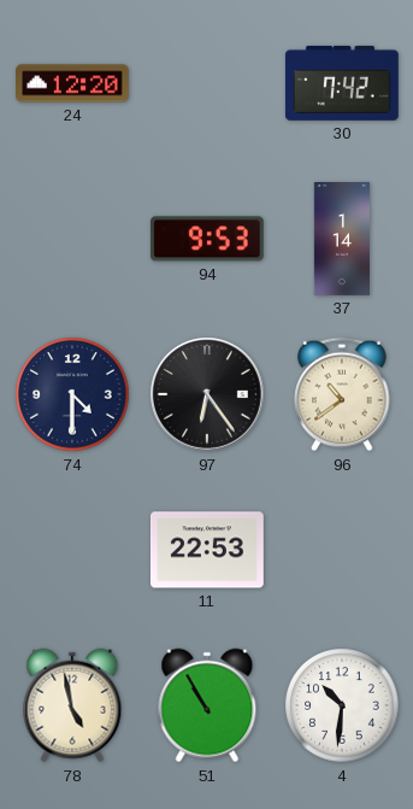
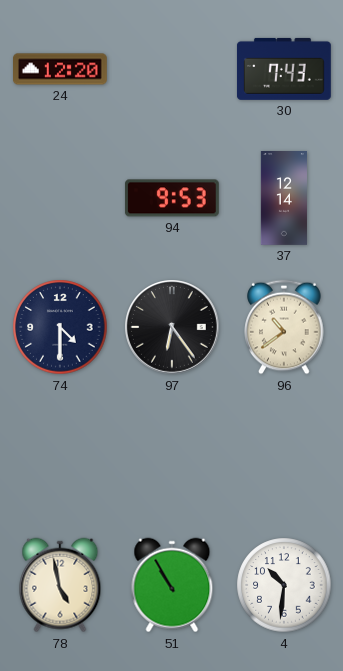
30: 7:42 -> 7:43
37: 1:14 -> 12:14
11: 22:53 -> none
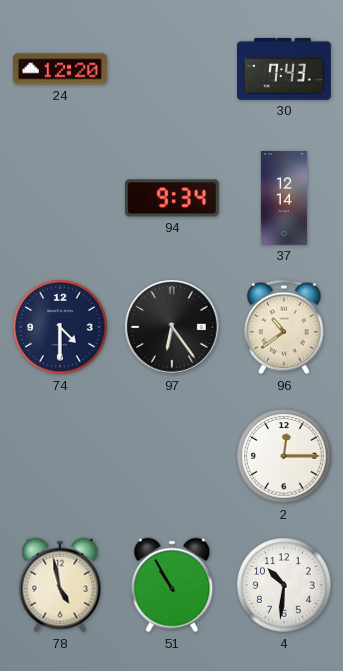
94: 9:53 -> 9:34
2: none -> 12:15
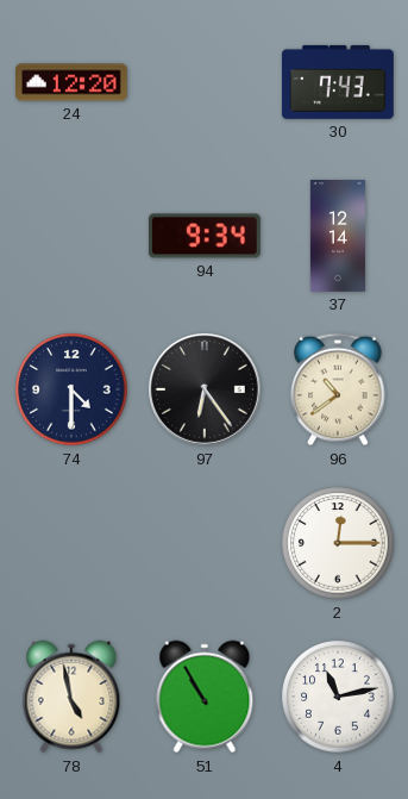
4: 10:31 -> 11:13
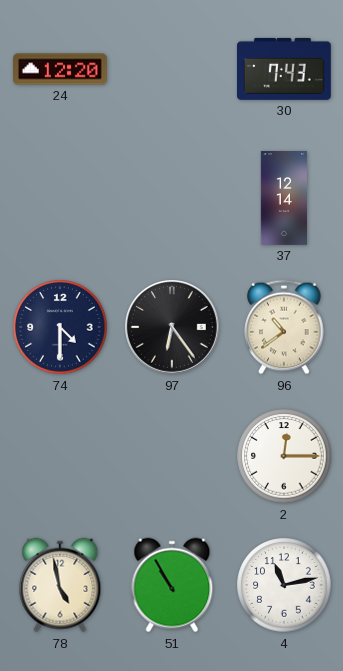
94: 9:34 -> none
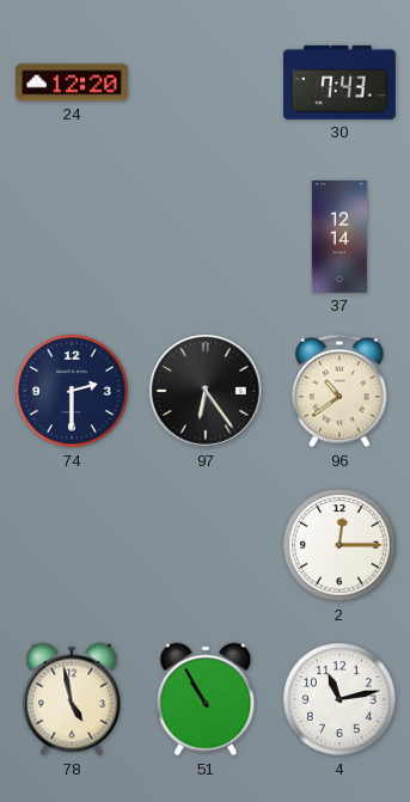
74: 4:30 -> 2:30
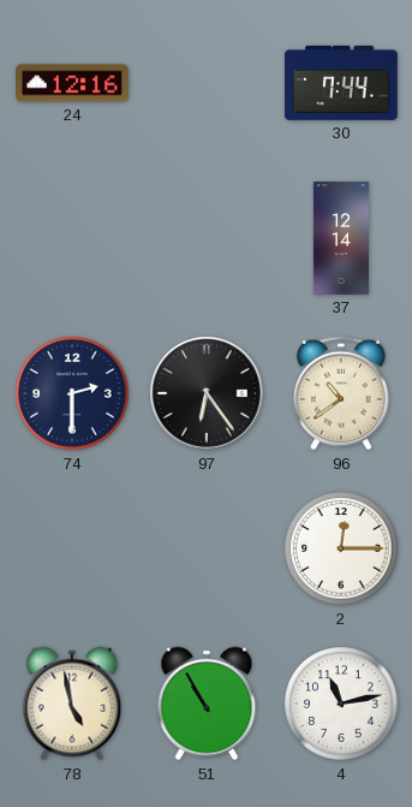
24: 12:20 -> 12:16
30: 7:43 -> 7:44
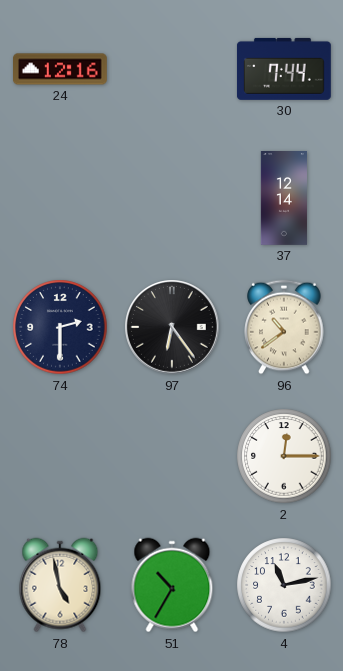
51: 10:55 -> 10:35
